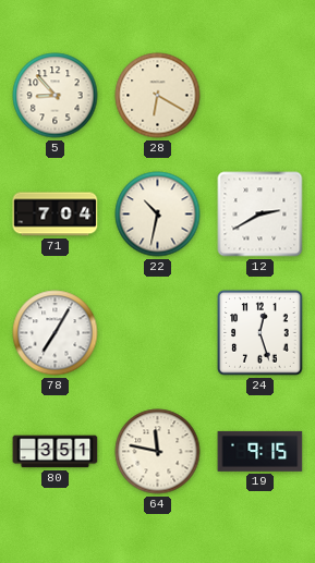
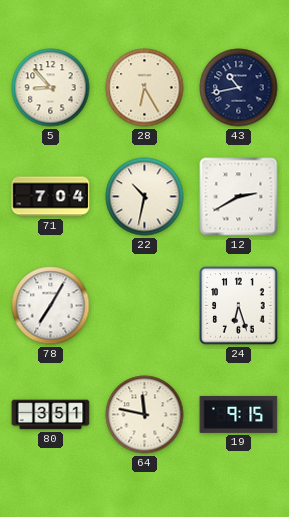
28: 6:20 -> 6:25
43: none -> 10:43
24: 12:27 -> 6:27
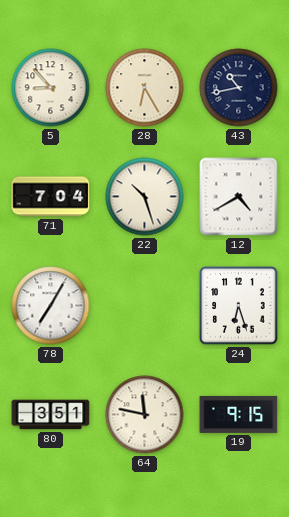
22: 10:32 -> 10:27
12: 2:40 -> 4:40
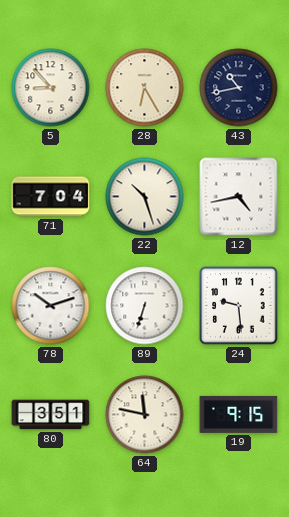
12: 4:40 -> 4:43
78: 7:05 -> 10:12
89: none -> 6:33
24: 6:27 -> 9:29
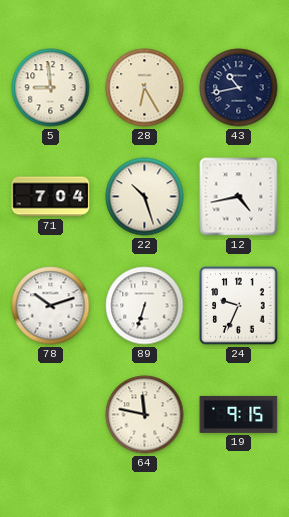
5: 8:53 -> 8:59
24: 9:29 -> 9:34
80: 3:51 -> none
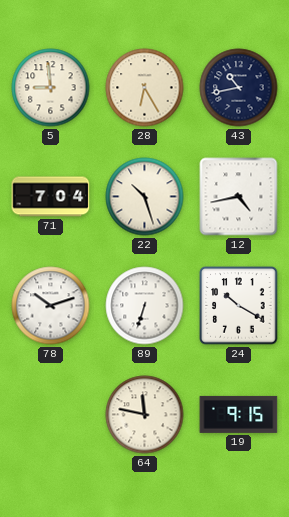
24: 9:34 -> 10:20
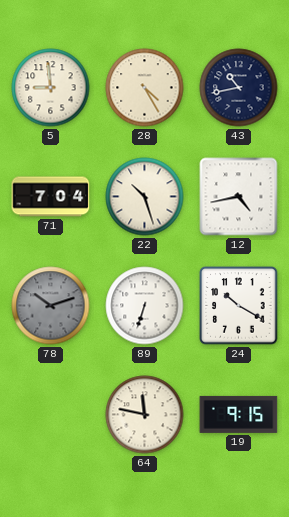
28: 6:25 -> 4:25
78 dial: white -> grey
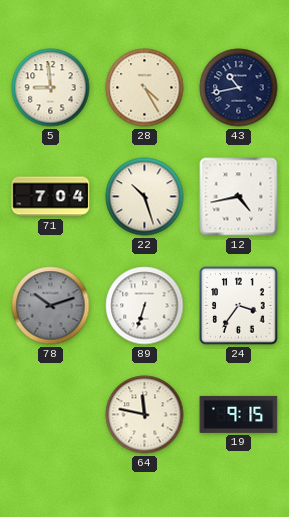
24: 10:20 -> 3:36
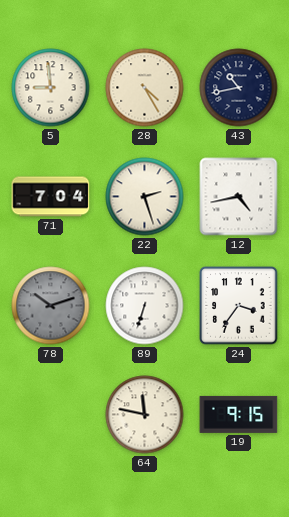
22: 10:27 -> 2:27
